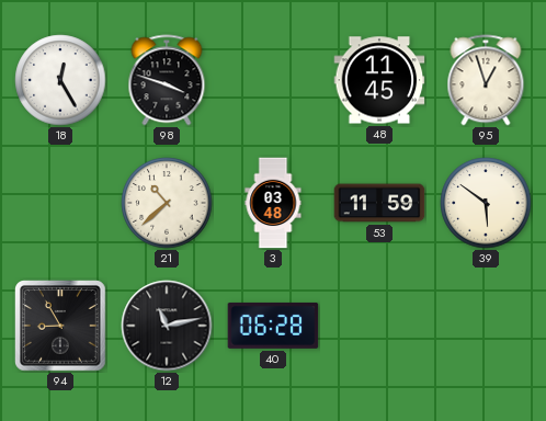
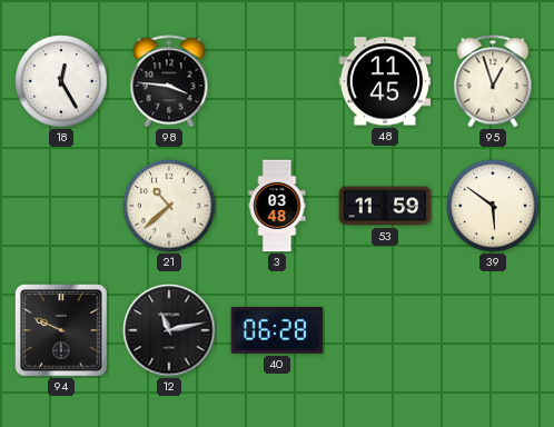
98: 3:48 -> 3:46
94: 8:55 -> 9:49
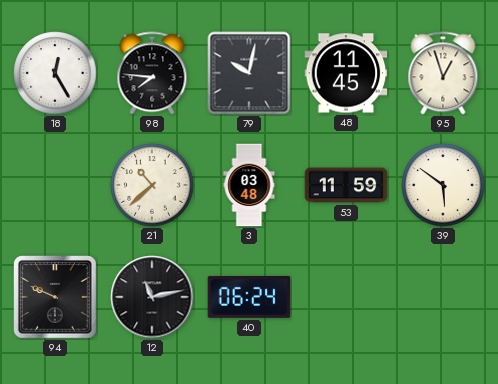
98: 3:46 -> 7:46
79: none -> 10:02
40: 06:28 -> 06:24
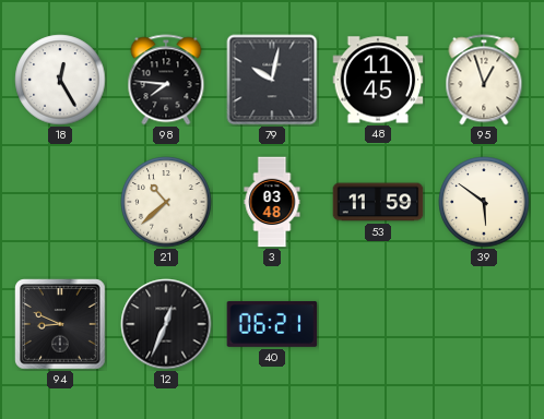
94: 9:49 -> 8:49
12: 11:13 -> 12:34
40: 06:24 -> 06:21
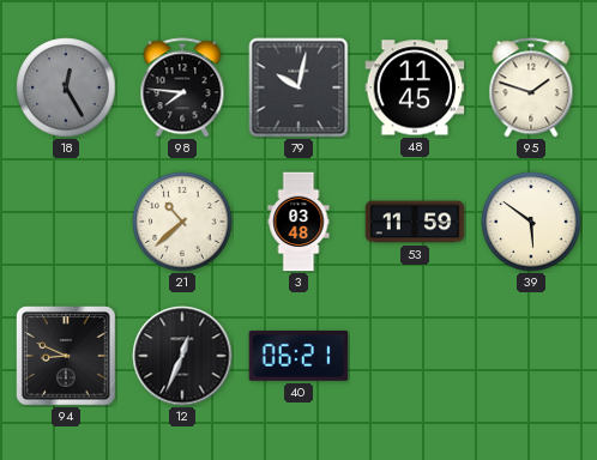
18 dial: white -> grey
95: 12:57 -> 1:48
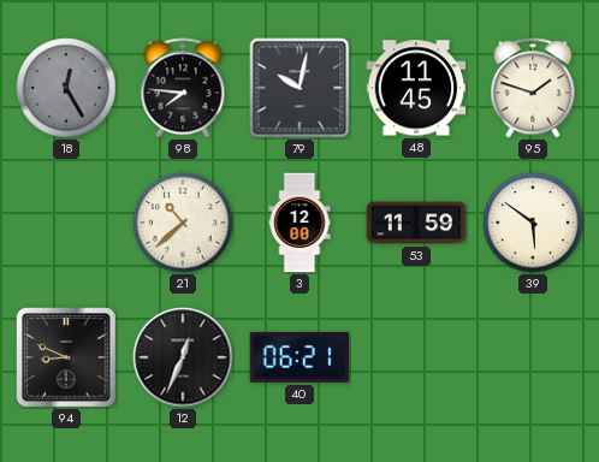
3: 03:48 -> 12:00
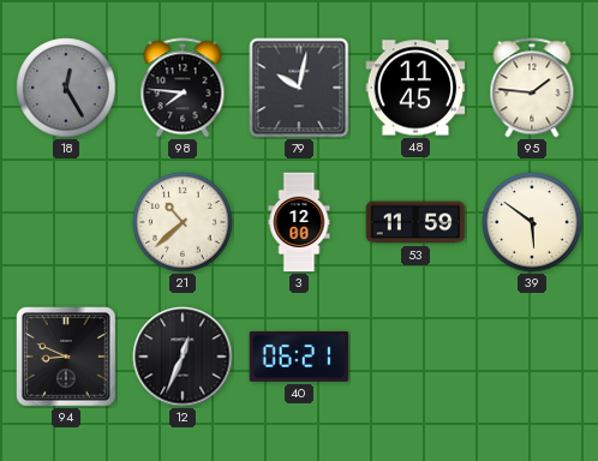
95: 1:48 -> 1:46
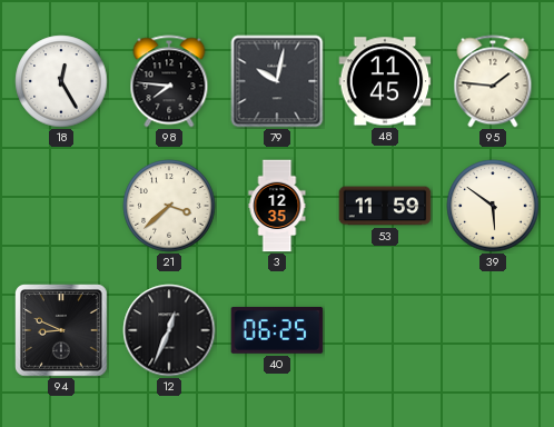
18 dial: grey -> white
21: 10:38 -> 3:38
3: 12:00 -> 12:35
40: 06:21 -> 06:25
